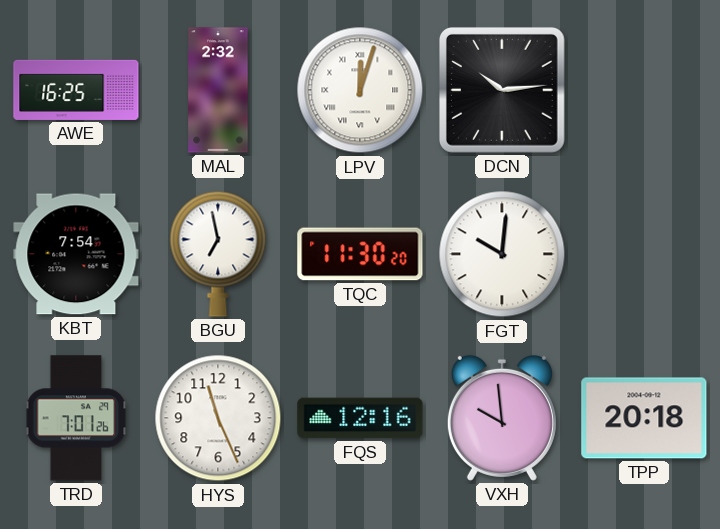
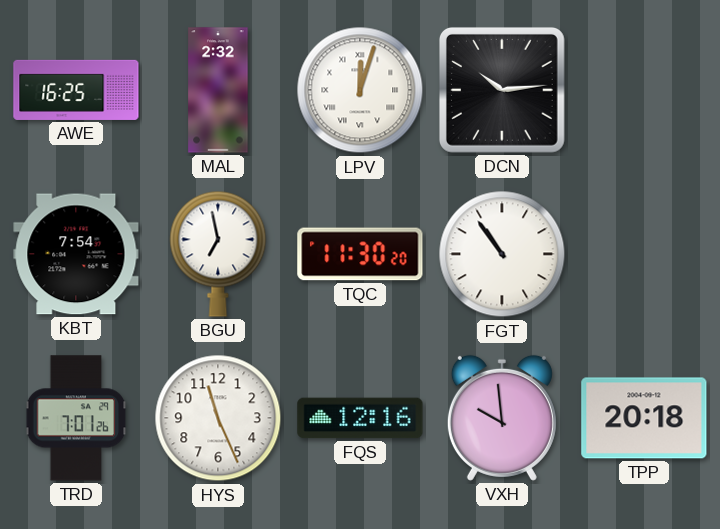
FGT: 10:01 -> 10:54
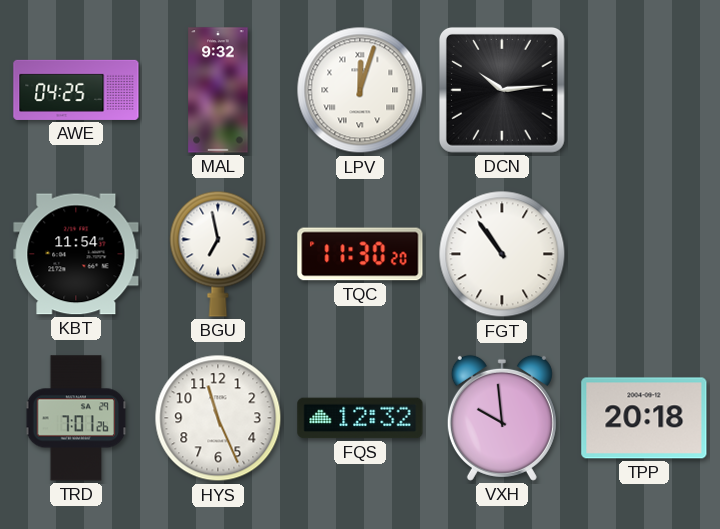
AWE: 16:25 -> 04:25
MAL: 2:32 -> 9:32
KBT: 7:54 -> 11:54
FQS: 12:16 -> 12:32
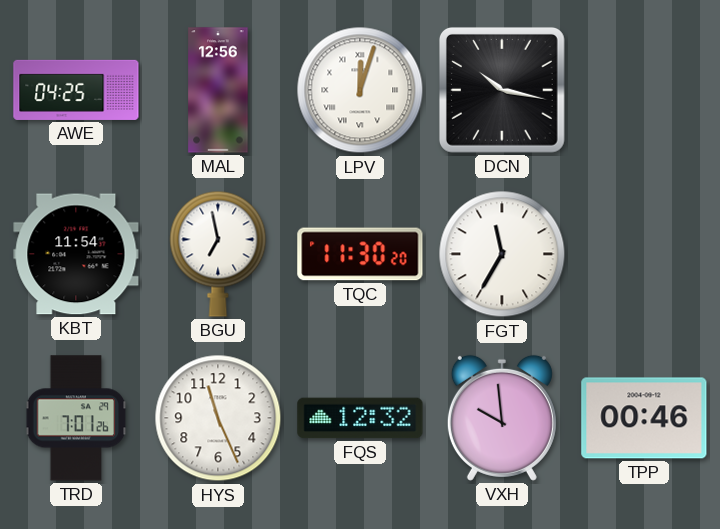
MAL: 9:32 -> 12:56
DCN: 10:14 -> 10:17
FGT: 10:54 -> 11:35
TPP: 20:18 -> 00:46
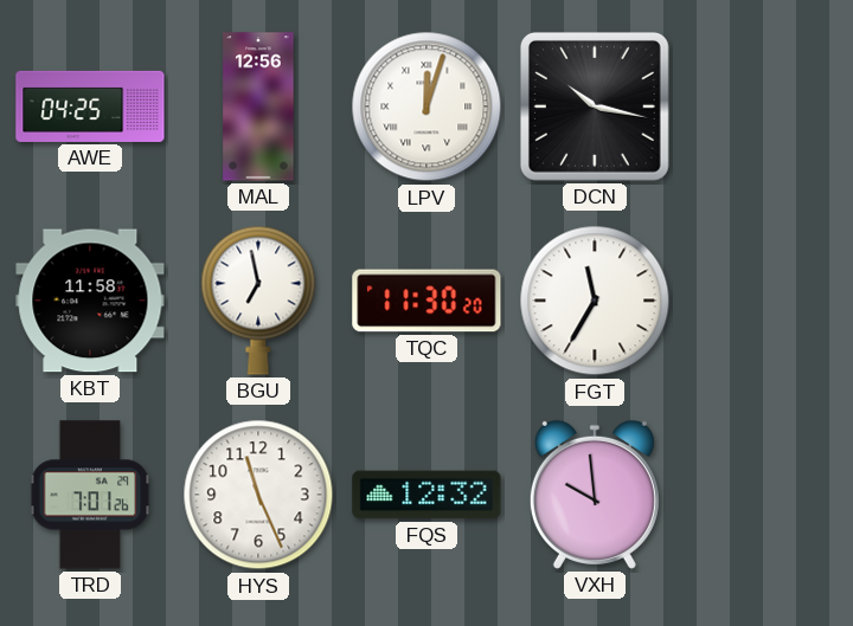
KBT: 11:54 -> 11:58
TPP: 00:46 -> none
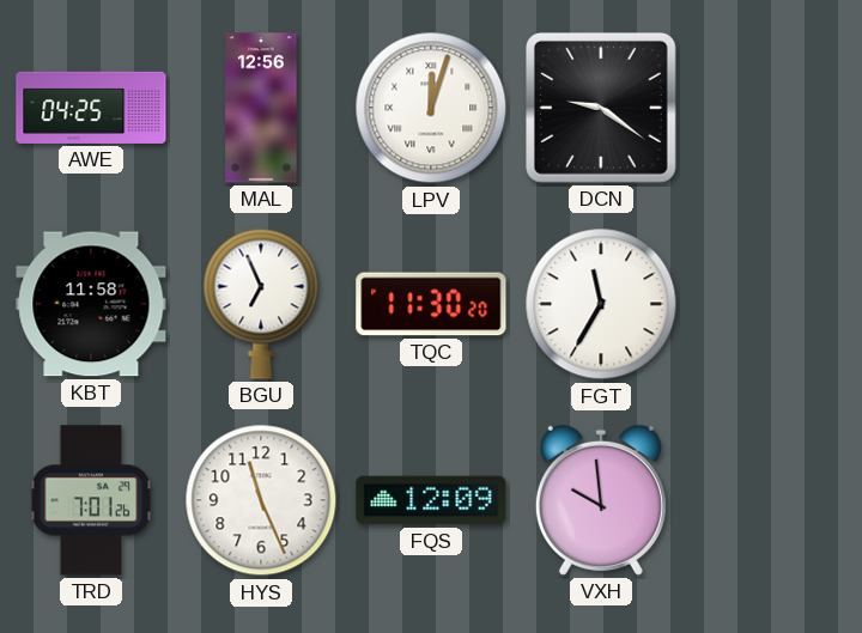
DCN: 10:17 -> 9:21
BGU: 6:58 -> 6:56
FQS: 12:32 -> 12:09
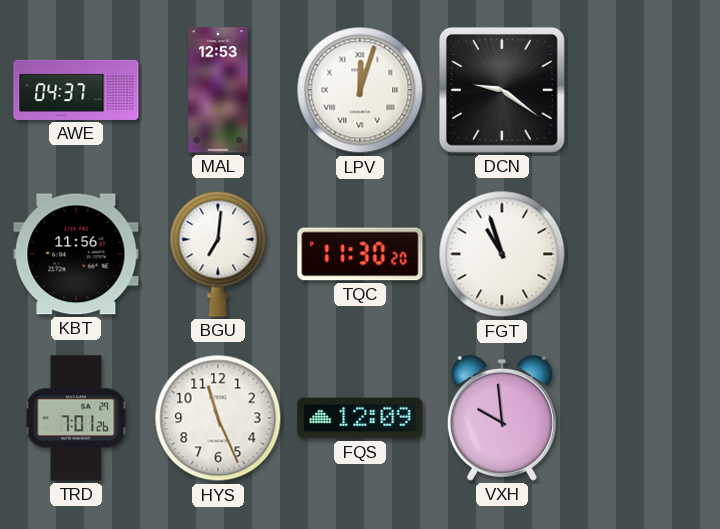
AWE: 04:25 -> 04:37
MAL: 12:56 -> 12:53
KBT: 11:58 -> 11:56
BGU: 6:56 -> 7:01
FGT: 11:35 -> 10:57
